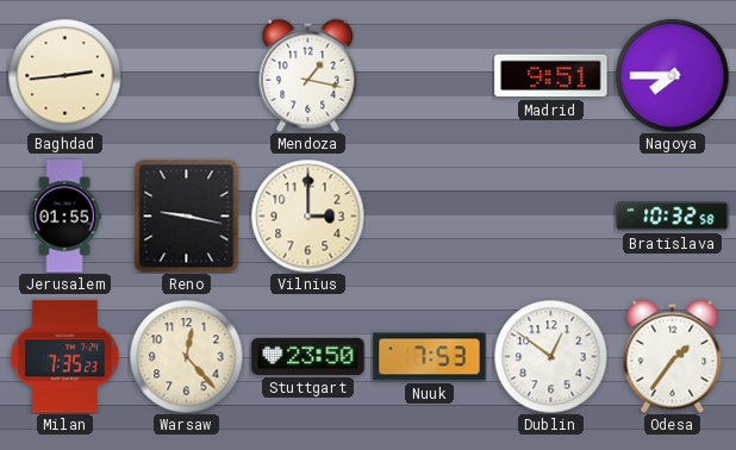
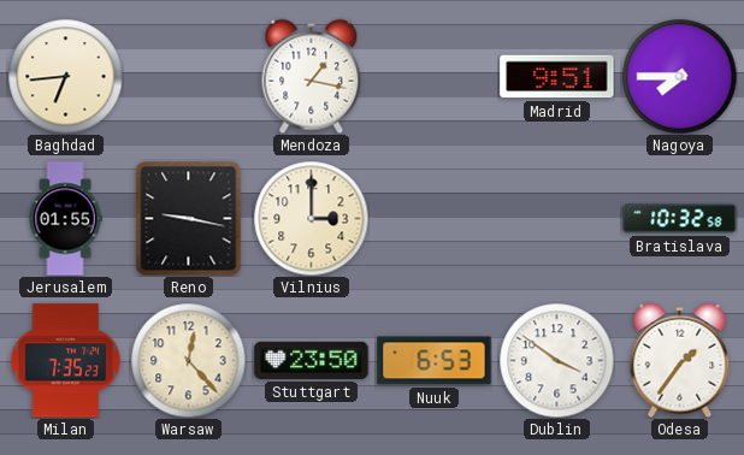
Baghdad: 2:44 -> 6:44
Nuuk: 7:53 -> 6:53
Dublin: 12:51 -> 3:51
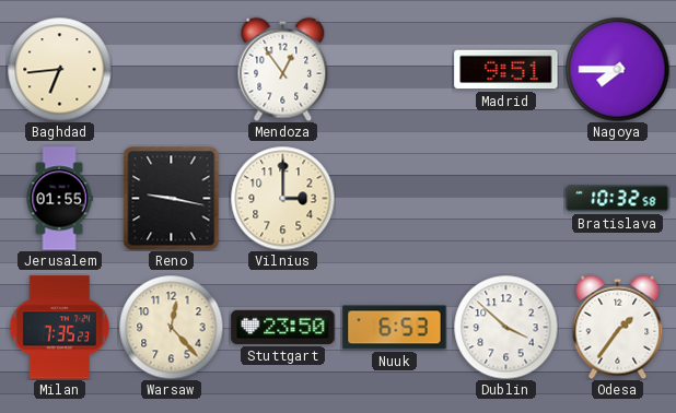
Mendoza: 1:17 -> 12:54
Dublin: 3:51 -> 3:52
